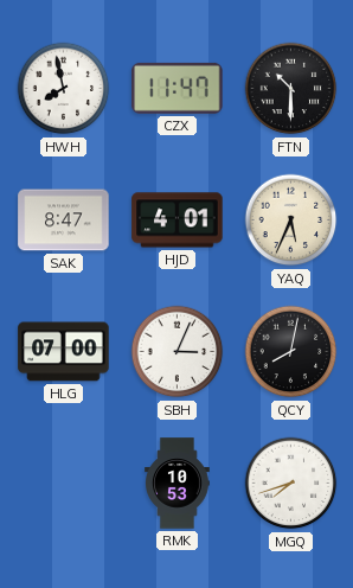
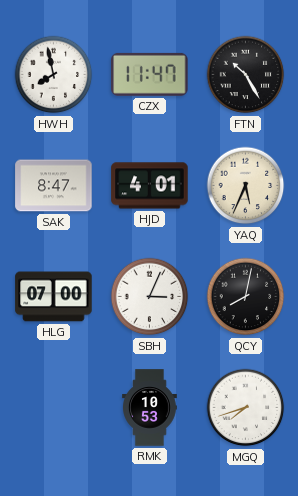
FTN: 10:30 -> 10:25
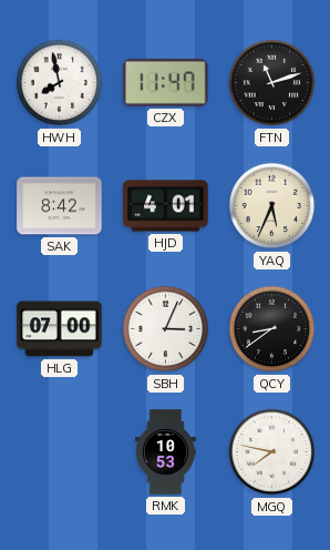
FTN: 10:25 -> 11:12
SAK: 8:47 -> 8:42
QCY: 8:02 -> 8:39
MGQ: 7:42 -> 7:47
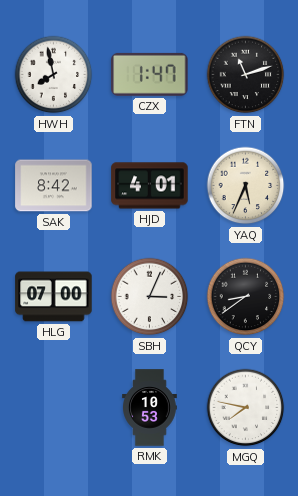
CZX: 11:47 -> 1:47
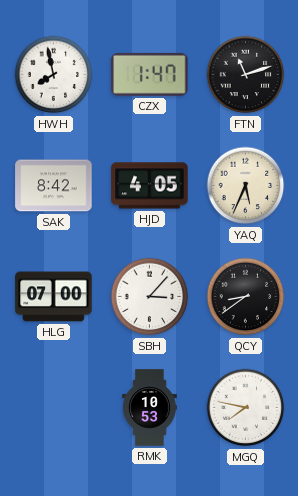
HJD: 4:01 -> 4:05
SBH: 3:04 -> 3:07
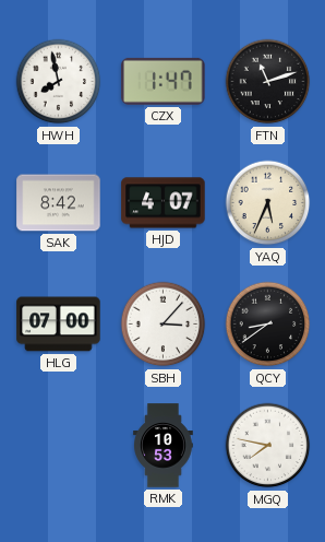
HJD: 4:05 -> 4:07
